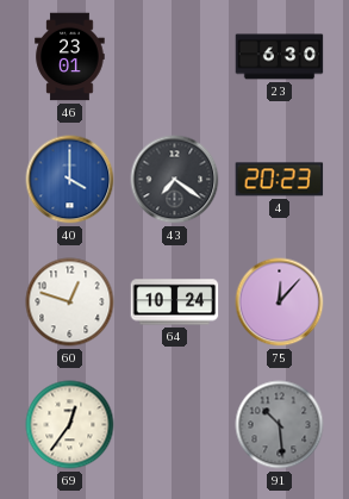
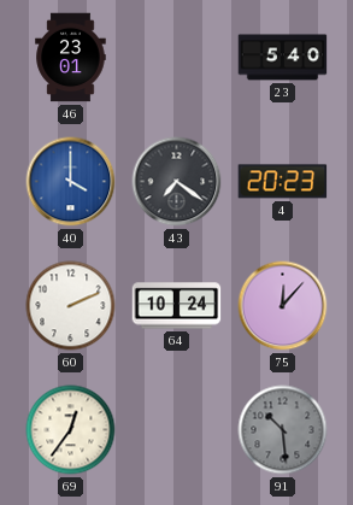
23: 6:30 -> 5:40
60: 12:48 -> 2:11
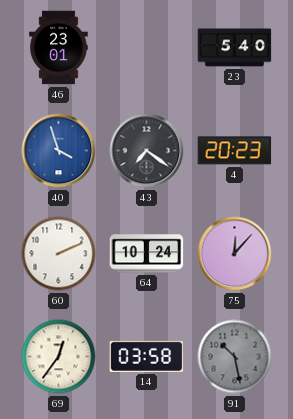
40: 4:00 -> 3:57
14: none -> 03:58
91: 10:29 -> 10:28
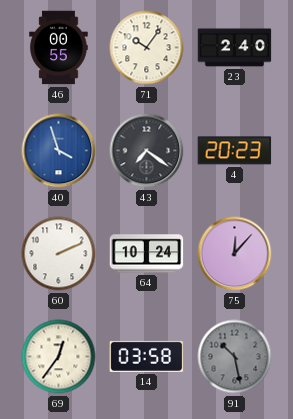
46: 23:01 -> 00:55
71: none -> 10:06
23: 5:40 -> 2:40
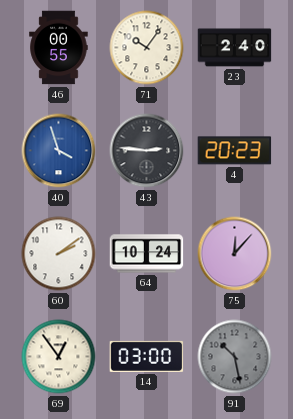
43: 7:21 -> 2:46
60: 2:11 -> 2:09
69: 12:36 -> 12:54
14: 03:58 -> 03:00
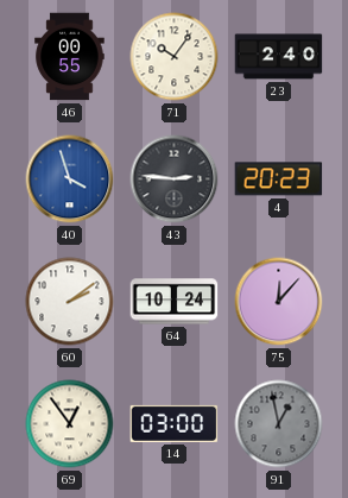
91: 10:28 -> 12:58
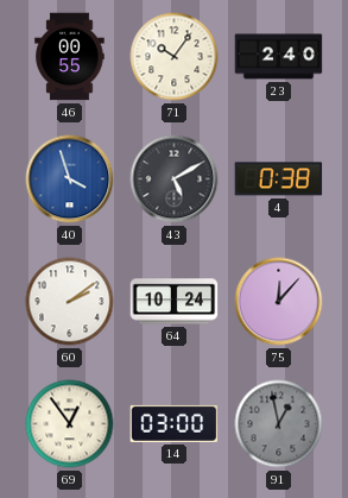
43: 2:46 -> 5:10
4: 20:23 -> 0:38
